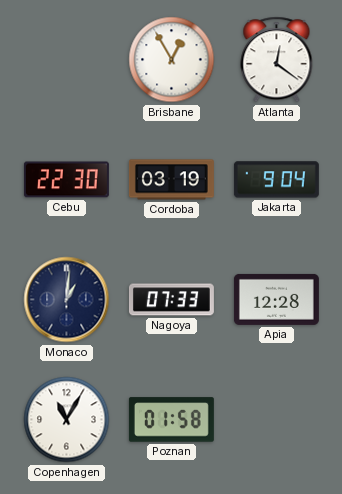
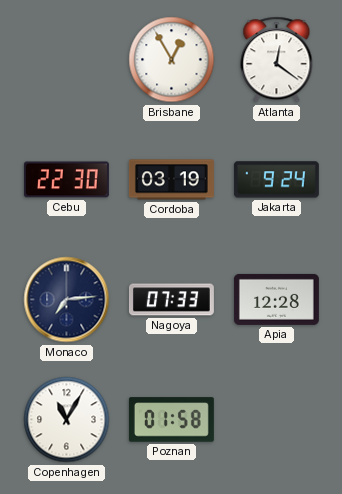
Jakarta: 9:04 -> 9:24
Monaco: 1:01 -> 7:14
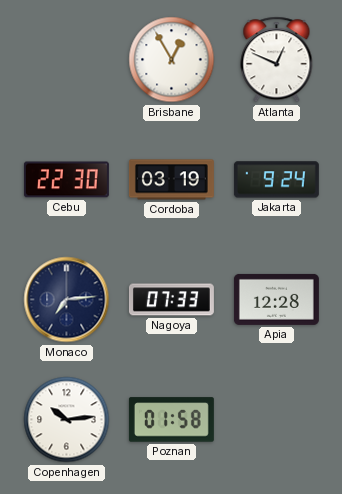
Atlanta: 12:21 -> 12:49
Copenhagen: 11:05 -> 10:14
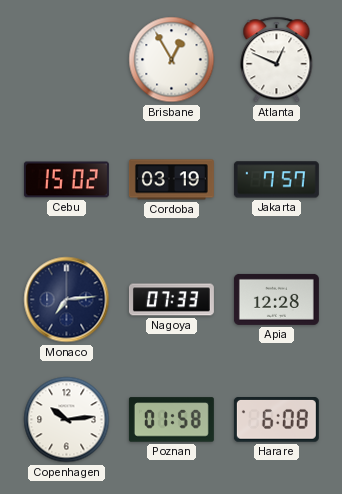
Cebu: 22:30 -> 15:02
Jakarta: 9:24 -> 7:57
Harare: none -> 6:08
